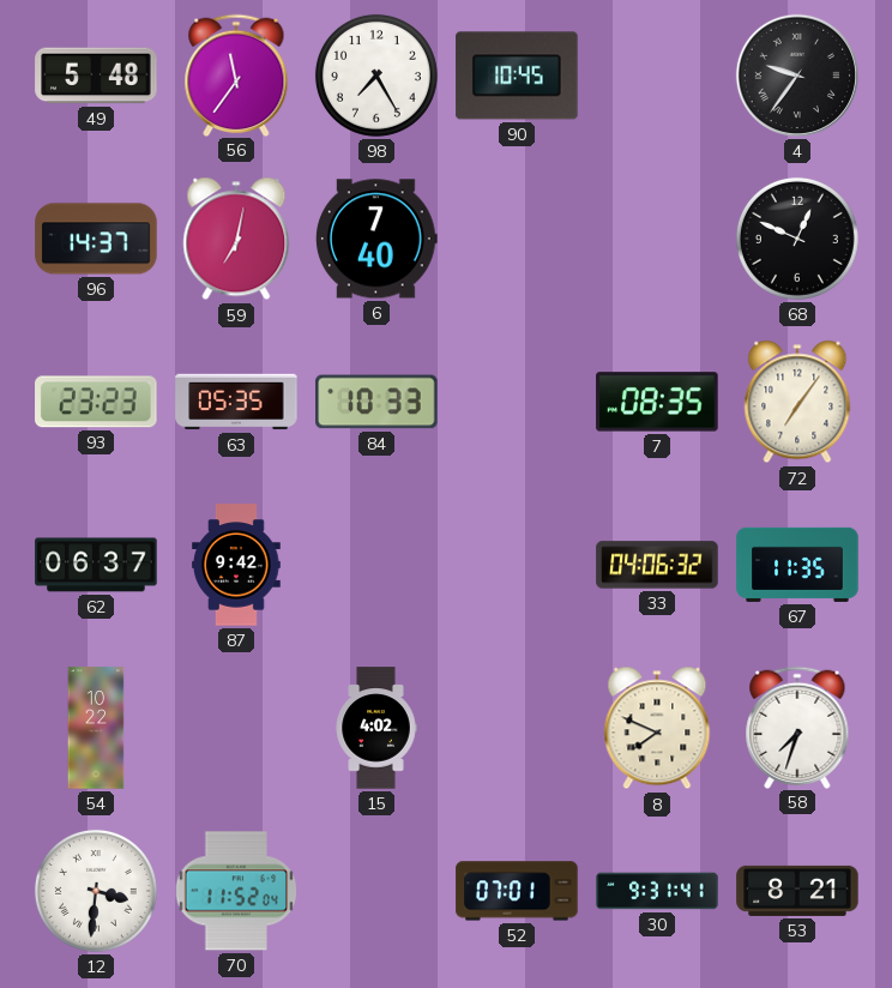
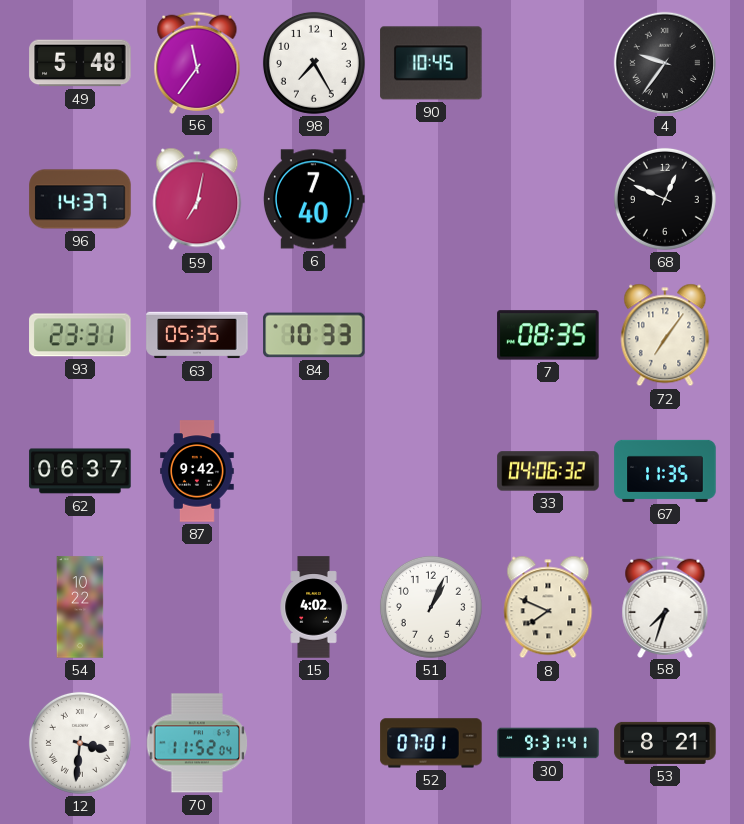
93: 23:23 -> 23:31
51: none -> 1:04
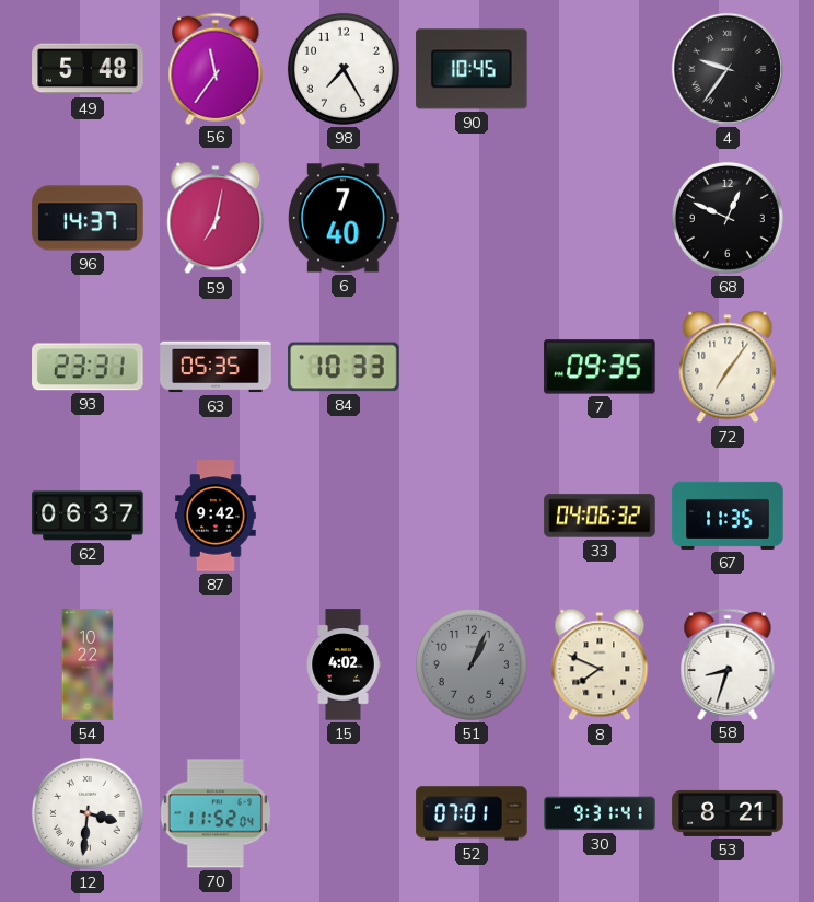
7: 08:35 -> 09:35
51 dial: white -> grey
58: 7:33 -> 8:33
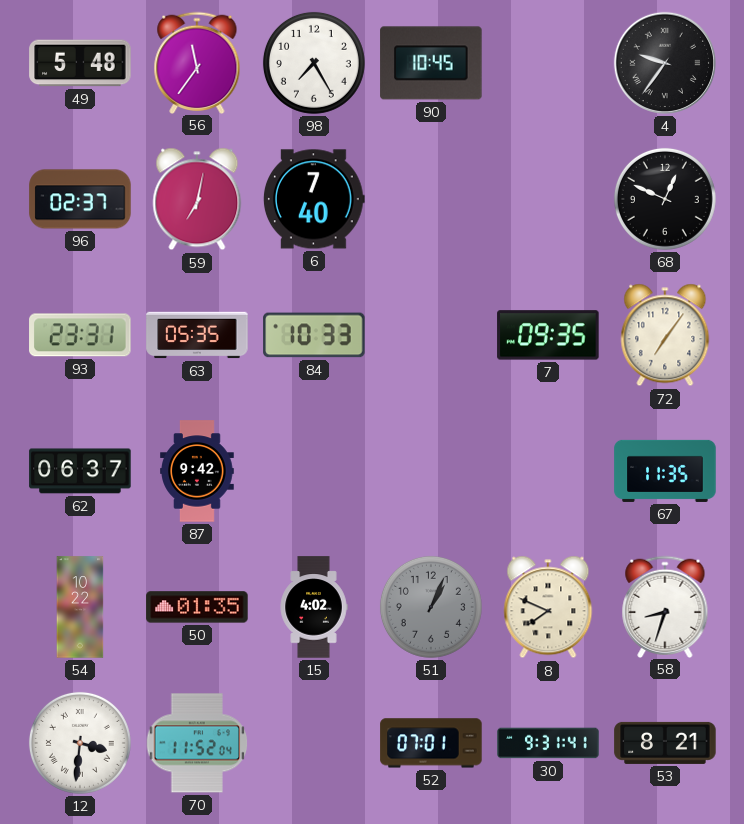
96: 14:37 -> 02:37
33: 04:06 -> none
50: none -> 01:35
